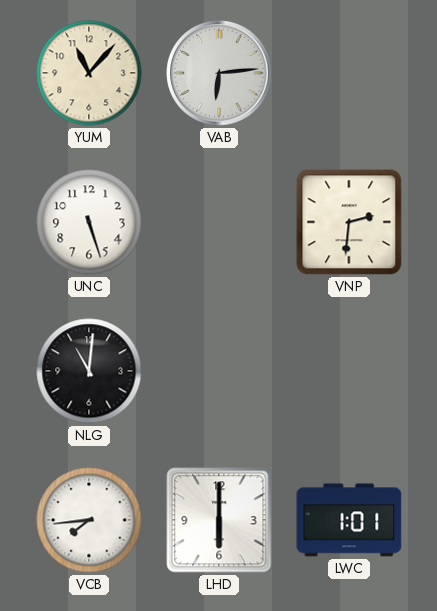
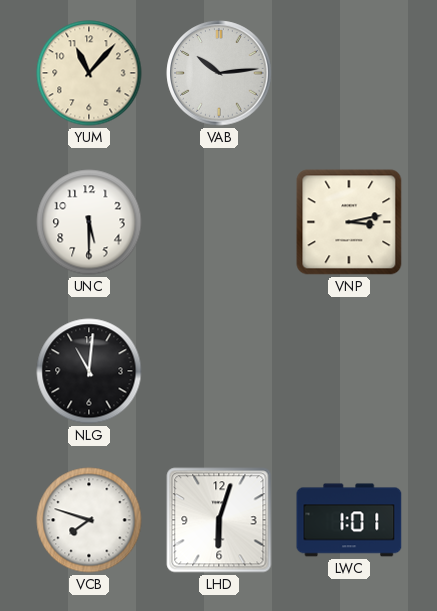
VAB: 6:14 -> 10:14
UNC: 5:27 -> 5:30
VNP: 2:31 -> 3:13
VCB: 7:44 -> 7:48
LHD: 6:00 -> 6:03
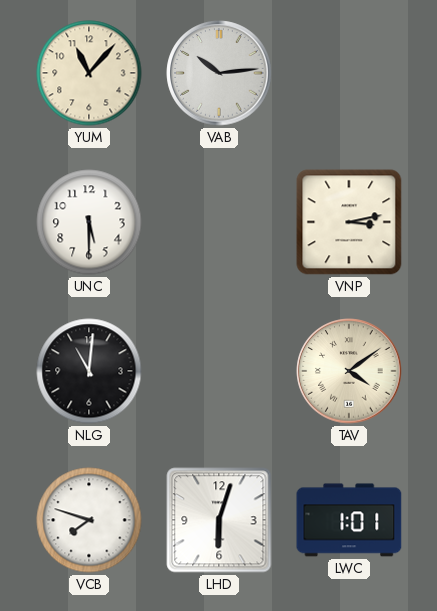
TAV: none -> 4:09
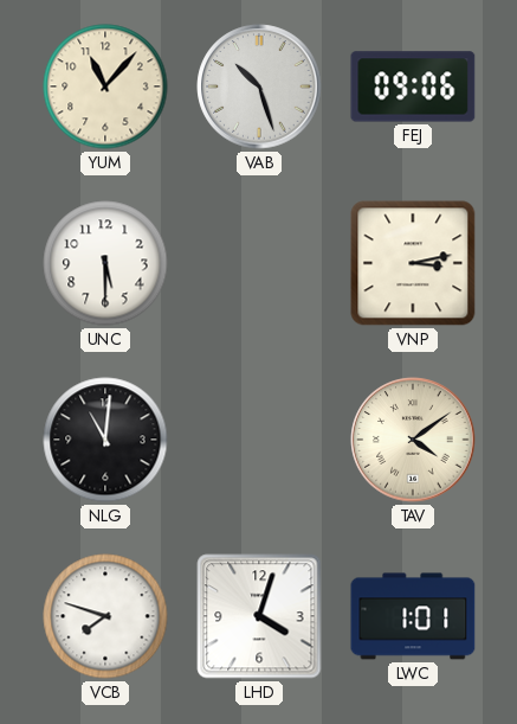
VAB: 10:14 -> 10:27
FEJ: none -> 09:06
LHD: 6:03 -> 4:03
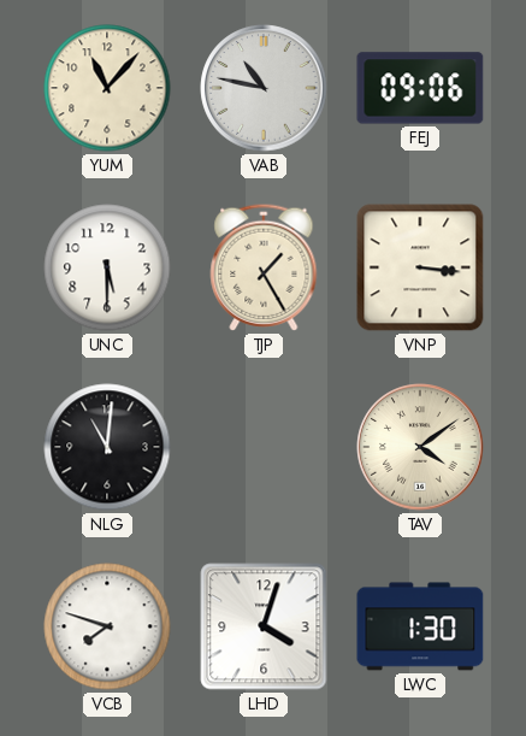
VAB: 10:27 -> 10:47
TJP: none -> 1:25
VNP: 3:13 -> 3:16
LWC: 1:01 -> 1:30
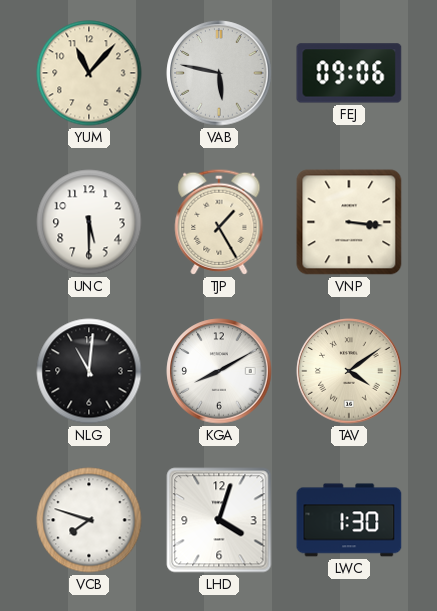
VAB: 10:47 -> 5:47
KGA: none -> 8:10
